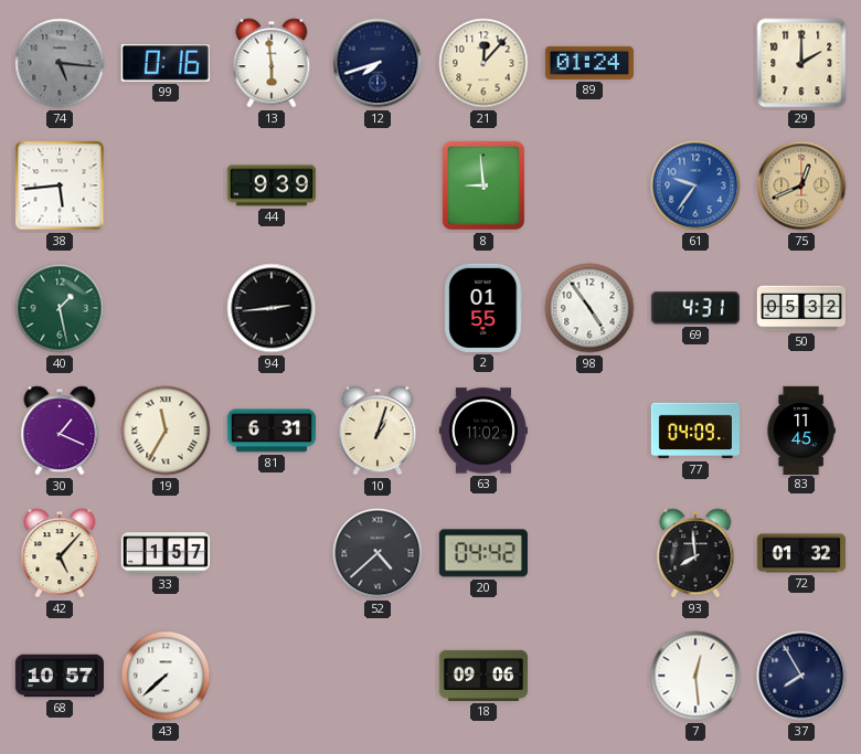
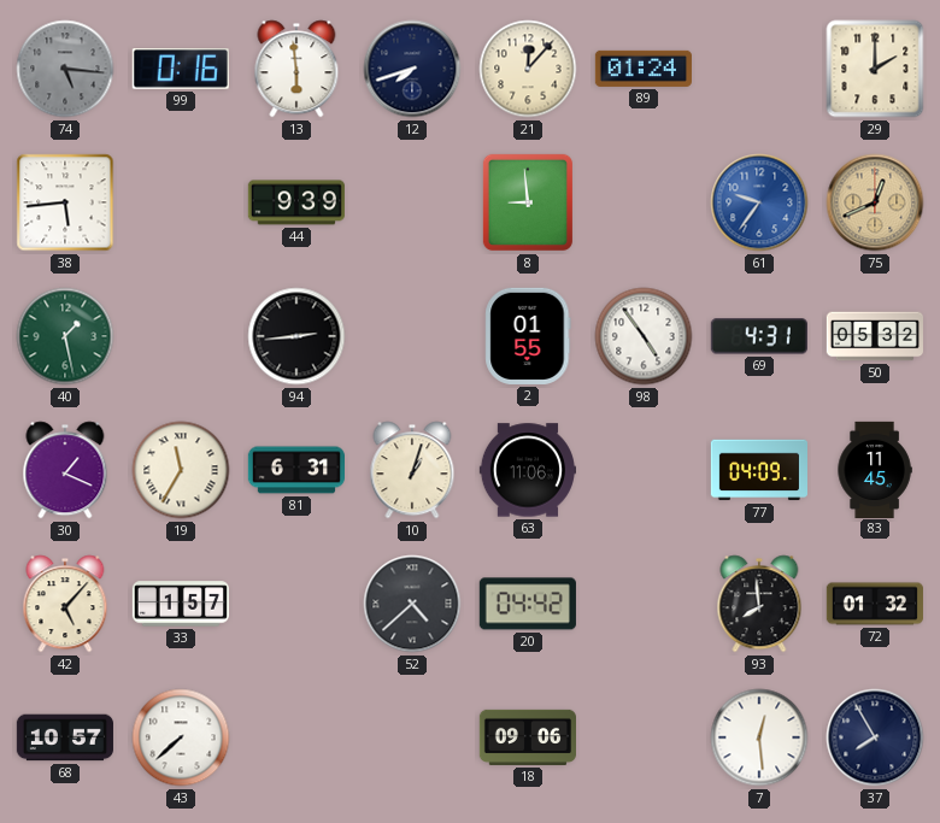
63: 11:02 -> 11:06
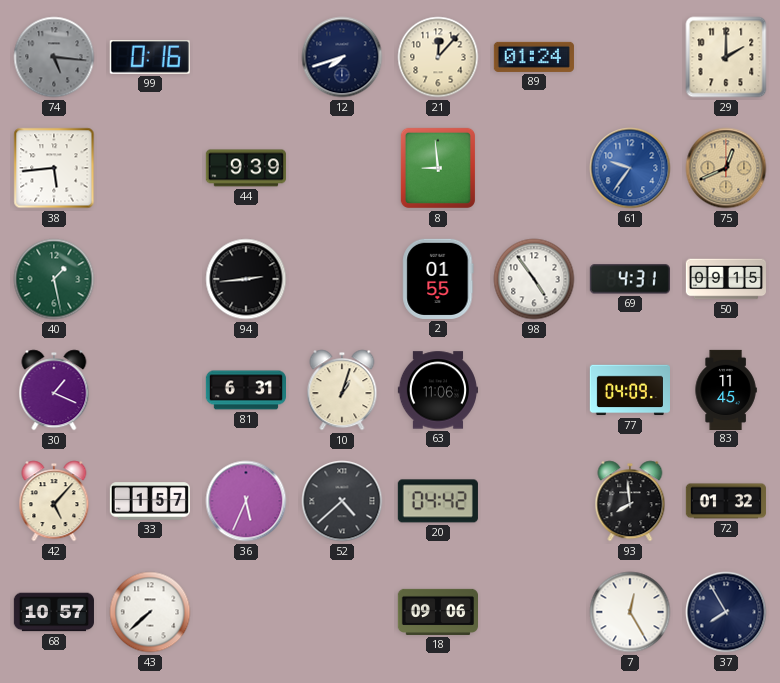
13: 5:59 -> none
50: 05:32 -> 09:15
19: 11:35 -> none
36: none -> 5:34
7: 12:29 -> 12:25
